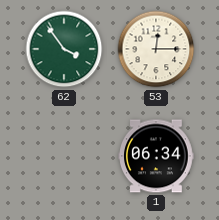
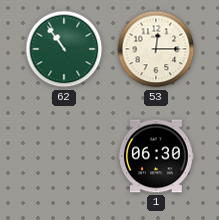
62: 3:54 -> 10:54
1: 06:34 -> 06:30
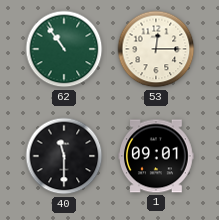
40: none -> 11:30
1: 06:30 -> 09:01
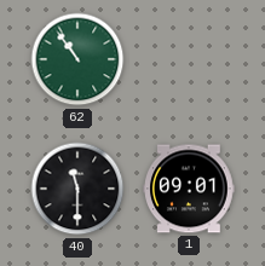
53: 12:15 -> none
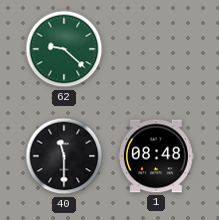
62: 10:54 -> 9:22
1: 09:01 -> 08:48
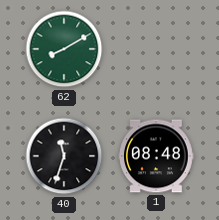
62: 9:22 -> 8:10
40: 11:30 -> 11:33
